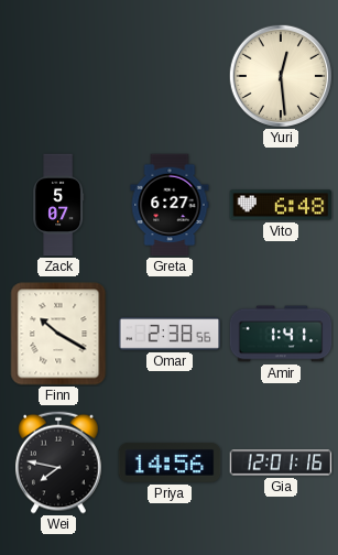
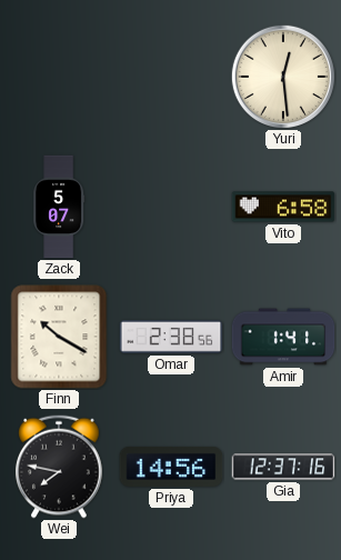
Greta: 6:27 -> none
Vito: 6:48 -> 6:58
Gia: 12:01 -> 12:37
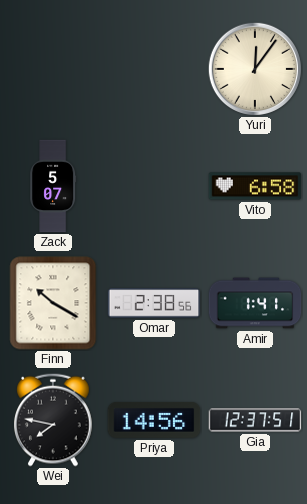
Yuri: 12:29 -> 12:06
Gia: 12:37:16 -> 12:37:51
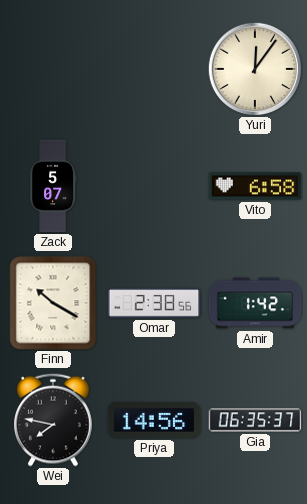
Amir: 1:41 -> 1:42
Gia: 12:37 -> 06:35
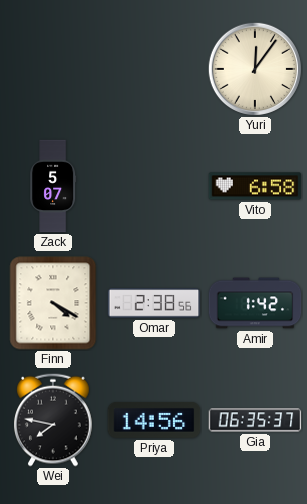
Finn: 10:20 -> 4:20
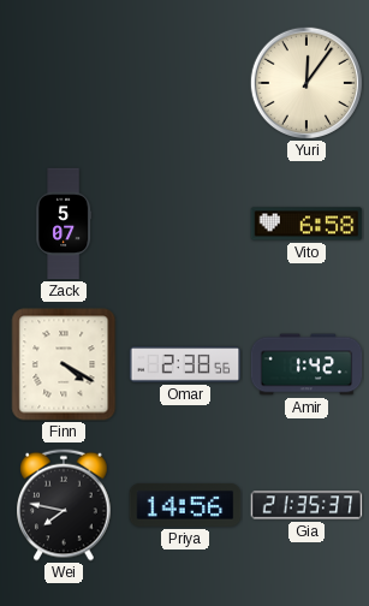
Gia: 06:35 -> 21:35
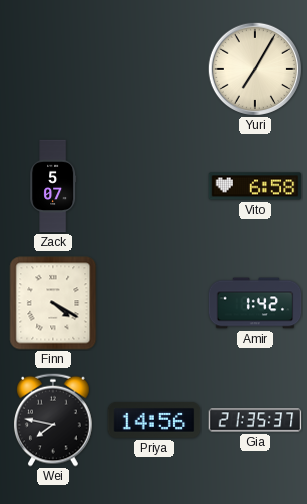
Yuri: 12:06 -> 7:05
Omar: 2:38 -> none
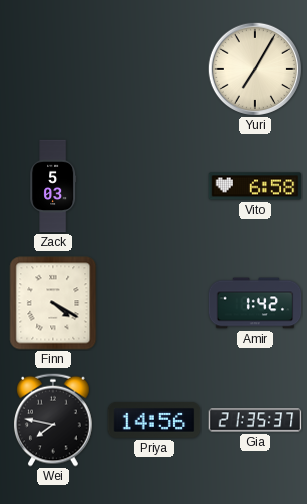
Zack: 5:07 -> 5:03
